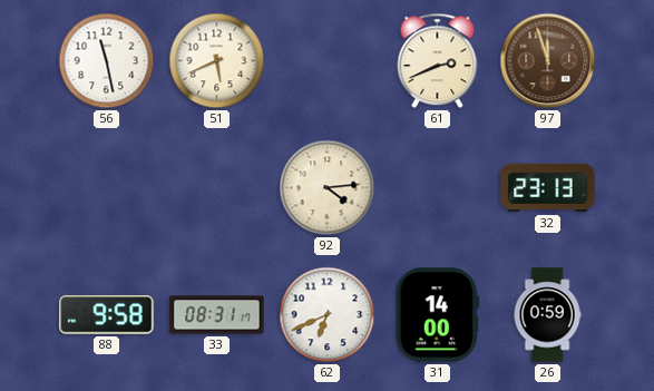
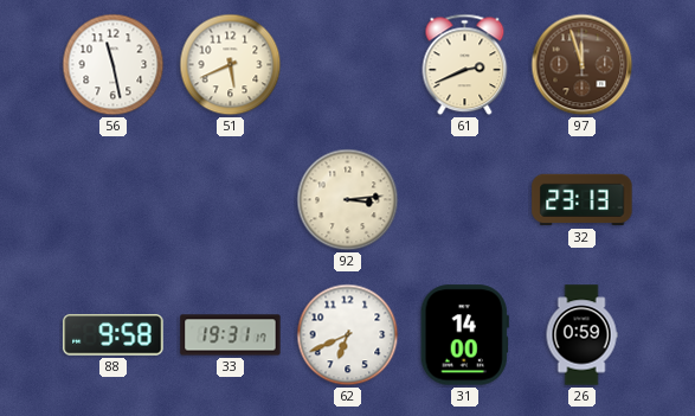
92: 4:14 -> 3:14
33: 08:31 -> 19:31
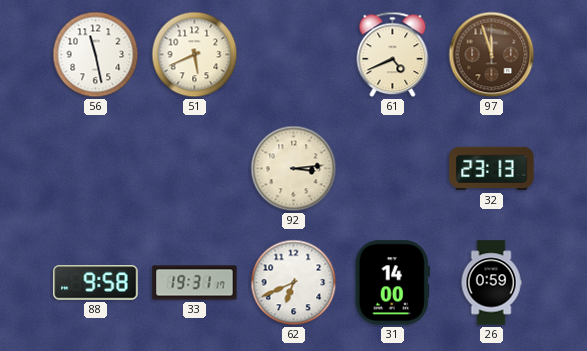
61: 2:41 -> 4:41
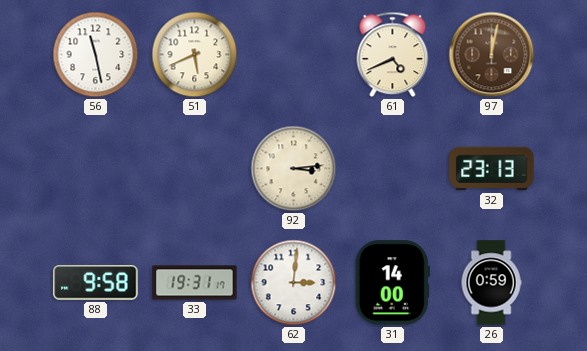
97: 11:57 -> 12:02
62: 6:41 -> 3:01
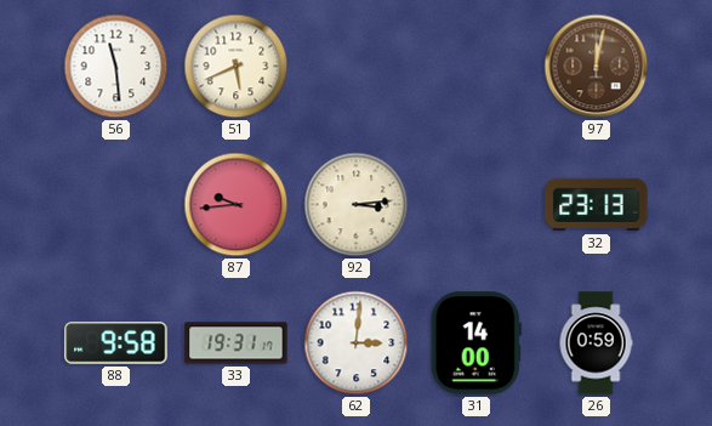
56: 11:28 -> 11:29
61: 4:41 -> none
87: none -> 9:44
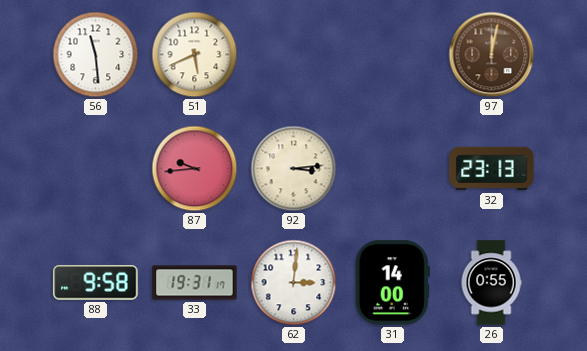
26: 0:59 -> 0:55
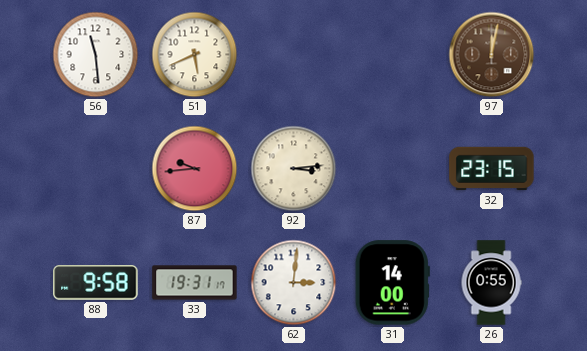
32: 23:13 -> 23:15
